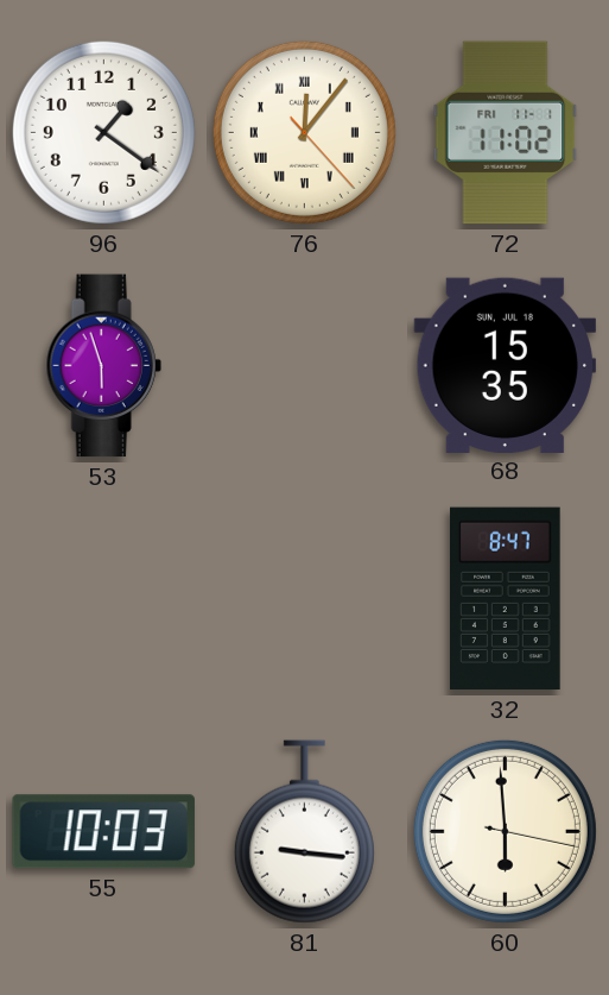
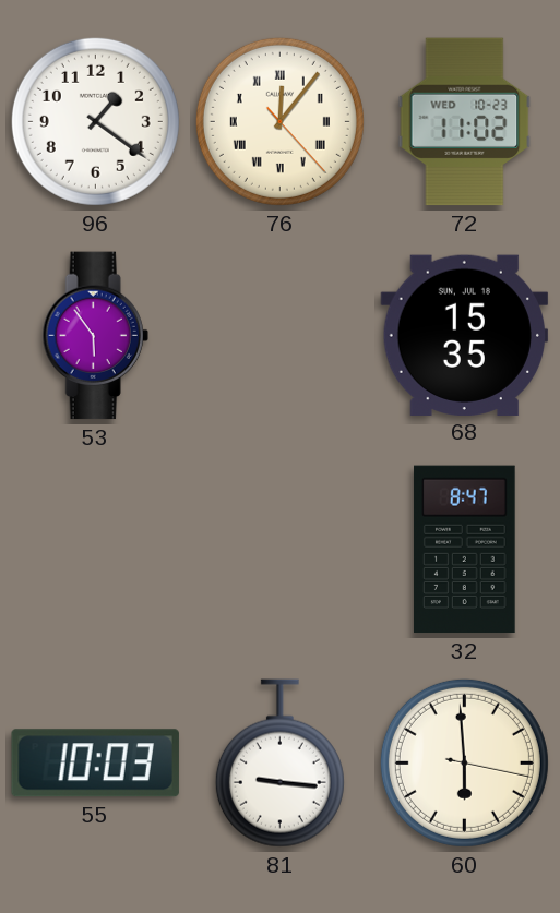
72 date: FRI 11-1 -> WED 10-23
53: 5:57 -> 5:54
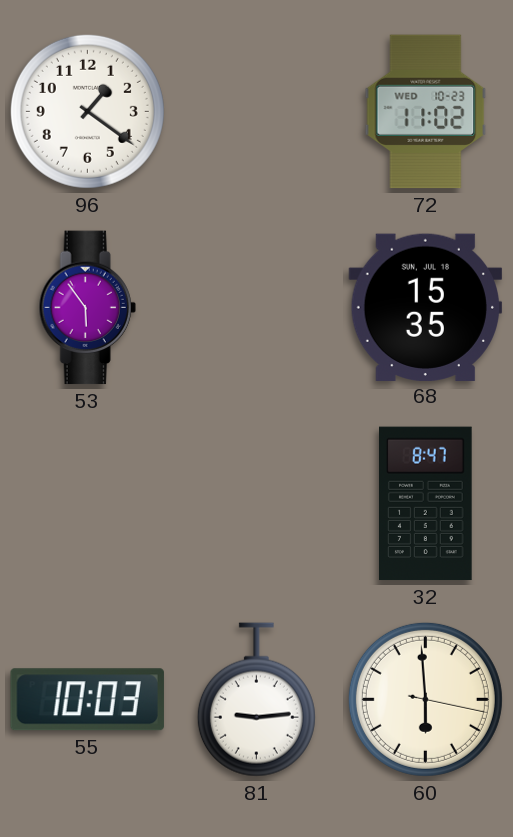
76: 12:06 -> none
81: 9:16 -> 9:14
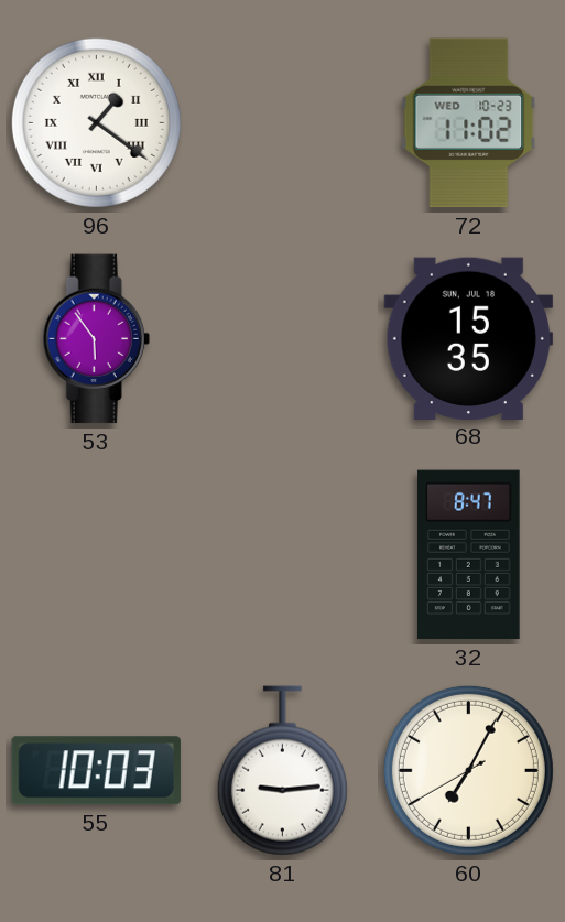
96 numerals: Arabic -> Roman
60: 5:59 -> 7:04
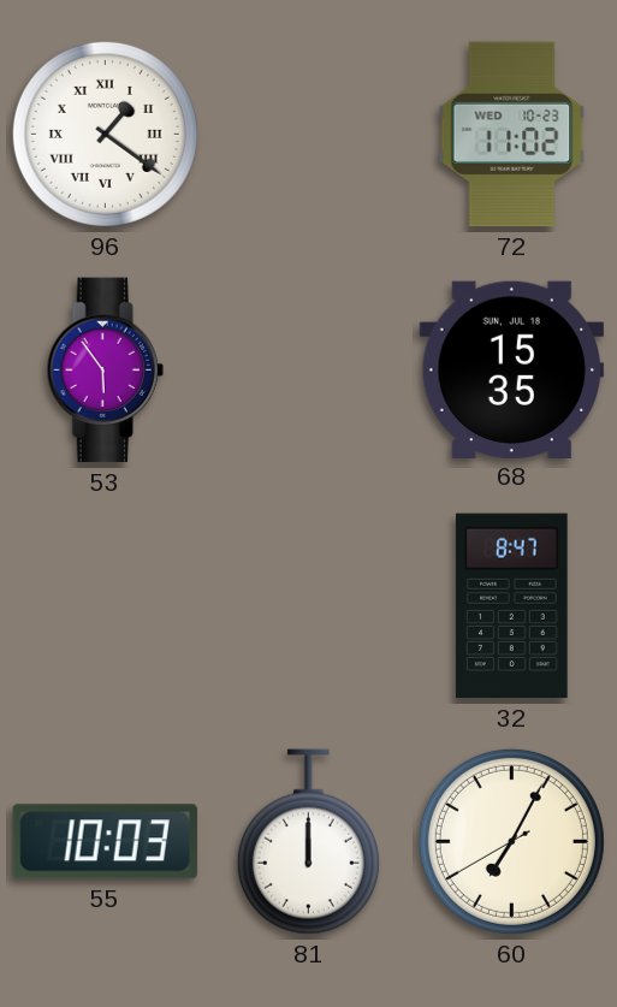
81: 9:14 -> 12:00
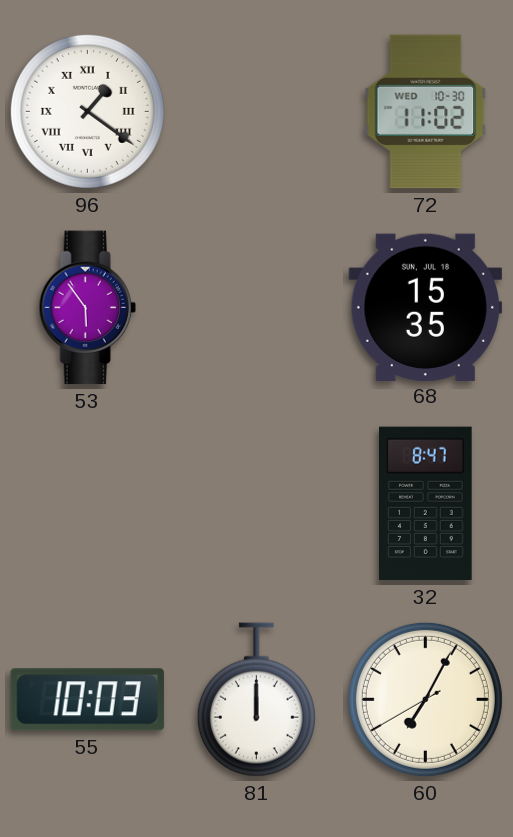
72 date: WED 10-23 -> WED 10-30
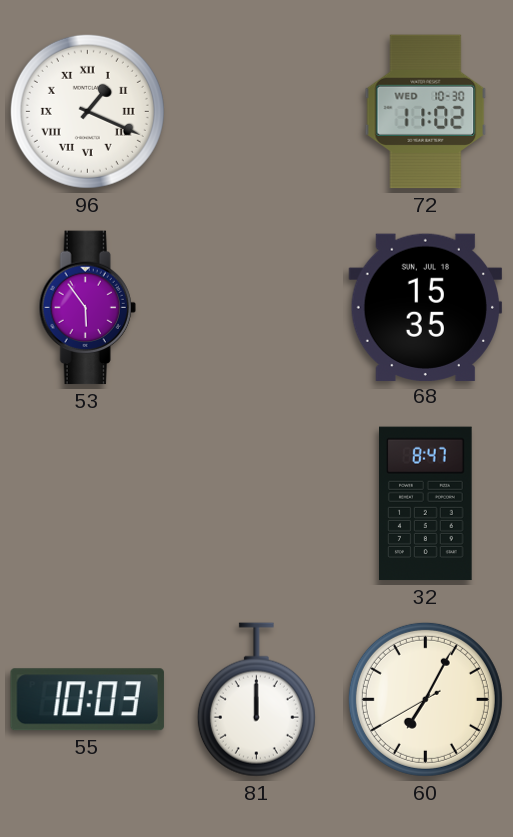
96: 1:21 -> 1:19
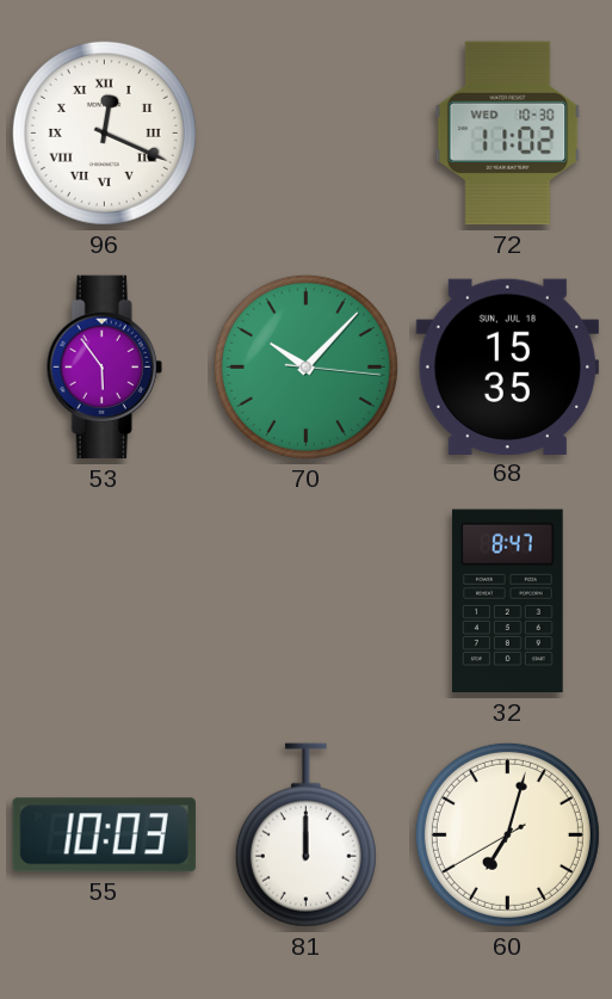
96: 1:19 -> 12:19
70: none -> 10:07
60: 7:04 -> 7:02
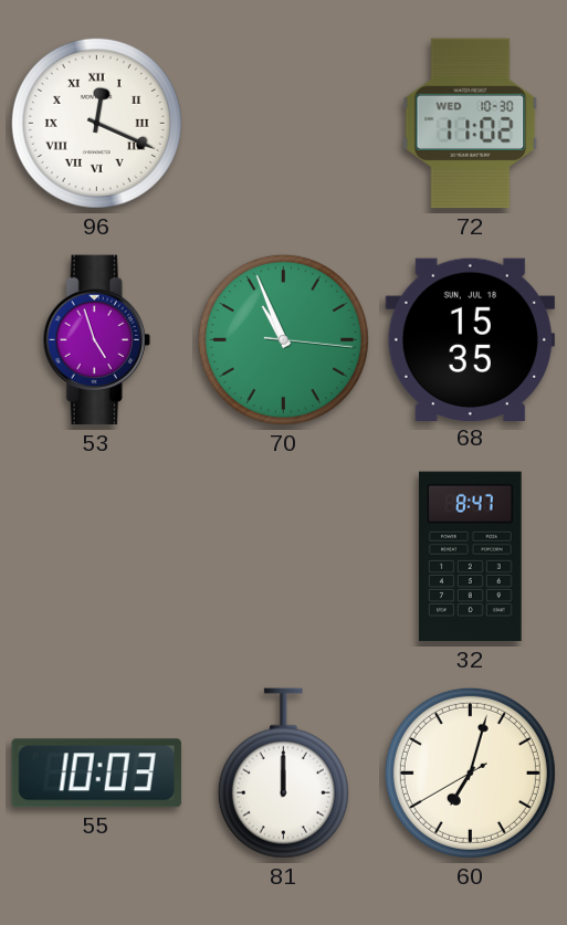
53: 5:54 -> 4:57
70: 10:07 -> 10:56
